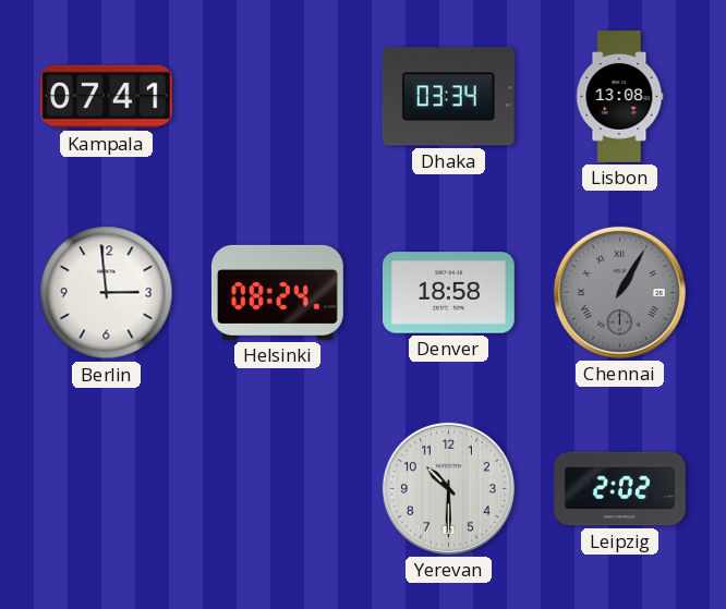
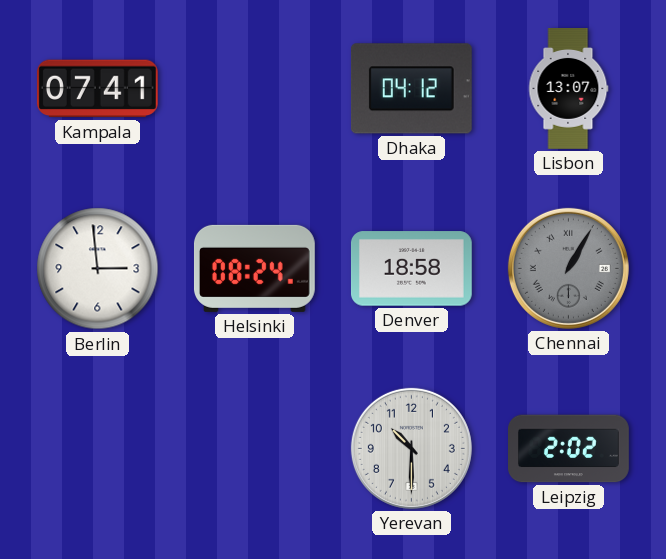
Dhaka: 03:34 -> 04:12
Lisbon: 13:08 -> 13:07
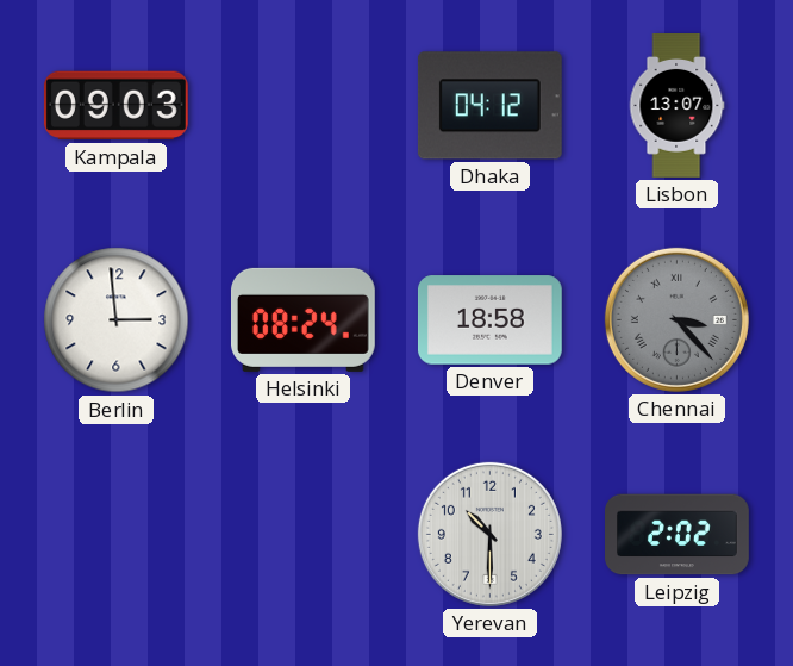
Kampala: 07:41 -> 09:03
Chennai: 1:05 -> 3:23
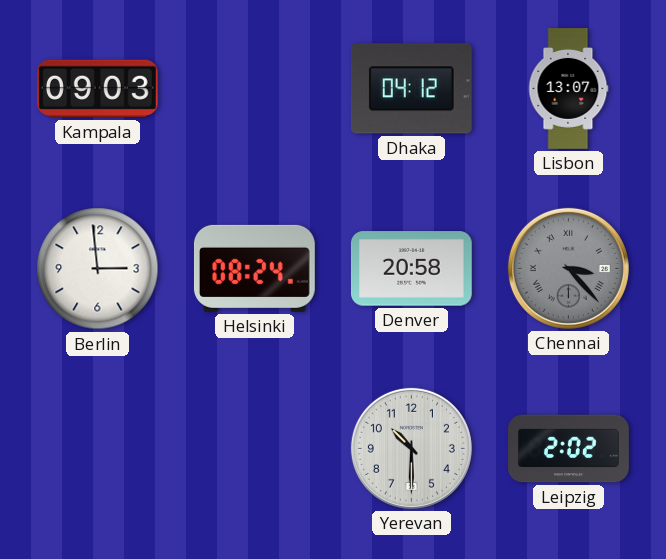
Denver: 18:58 -> 20:58
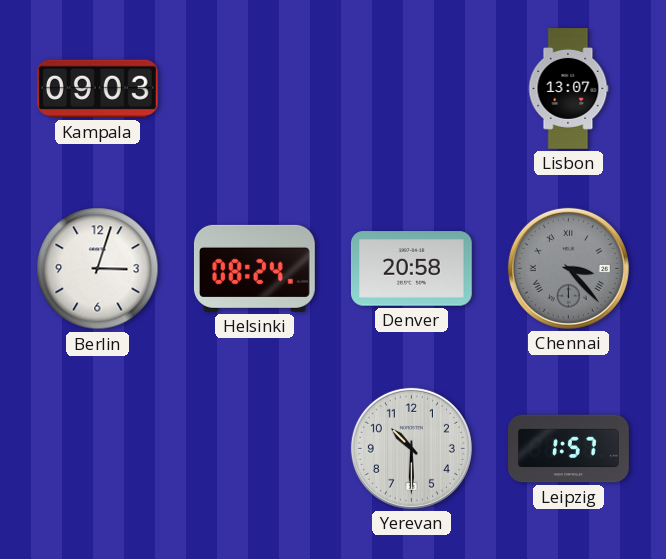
Dhaka: 04:12 -> none
Berlin: 2:59 -> 3:03
Leipzig: 2:02 -> 1:57
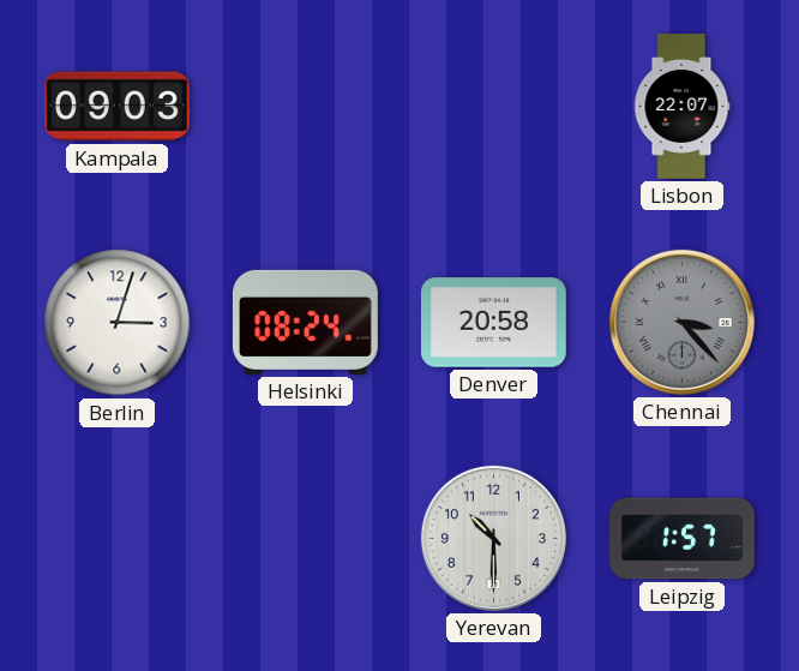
Lisbon: 13:07 -> 22:07
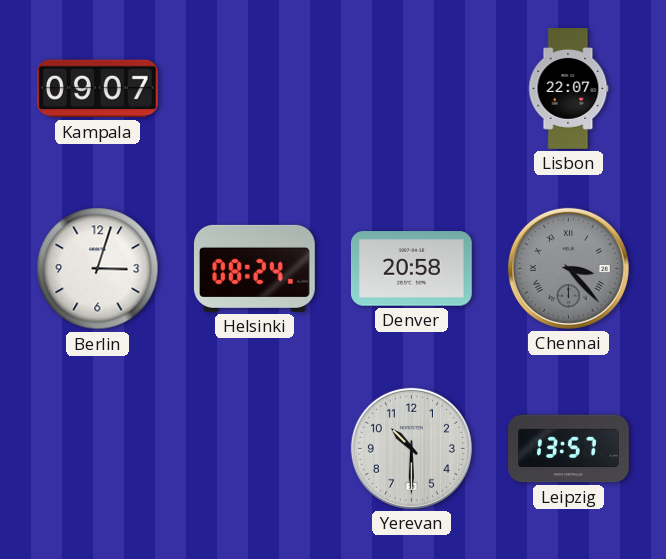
Kampala: 09:03 -> 09:07
Leipzig: 1:57 -> 13:57
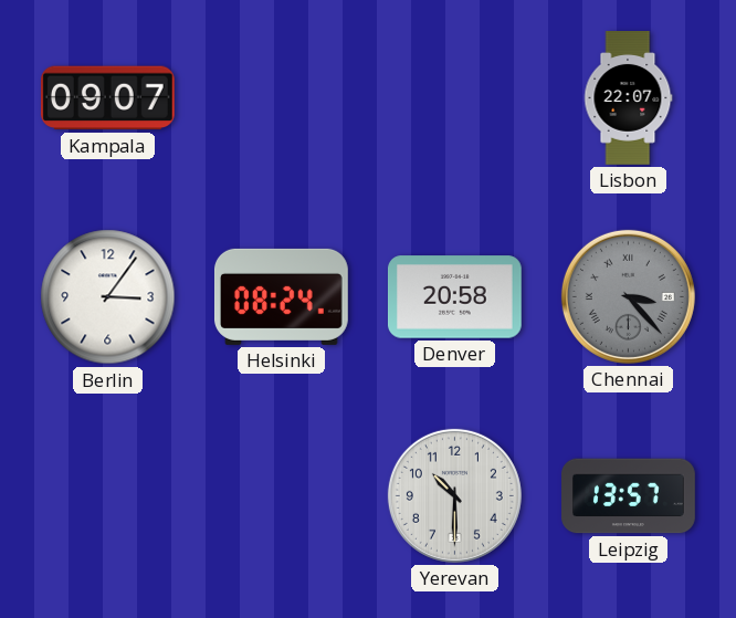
Berlin: 3:03 -> 3:06
